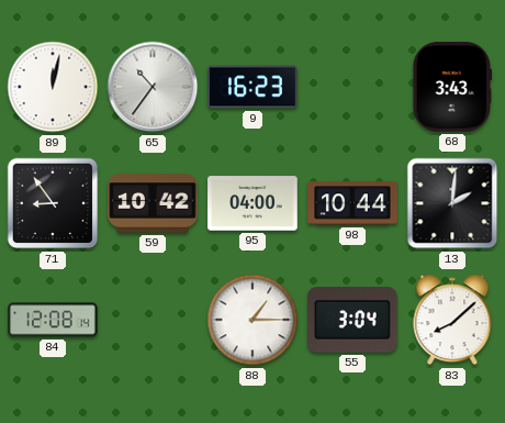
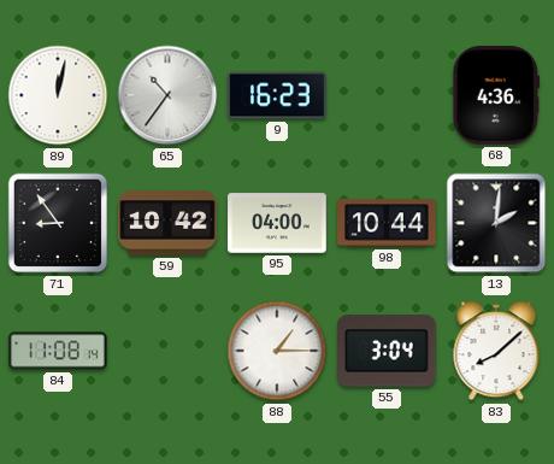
68: 3:43 -> 4:36
84: 12:08 -> 11:08
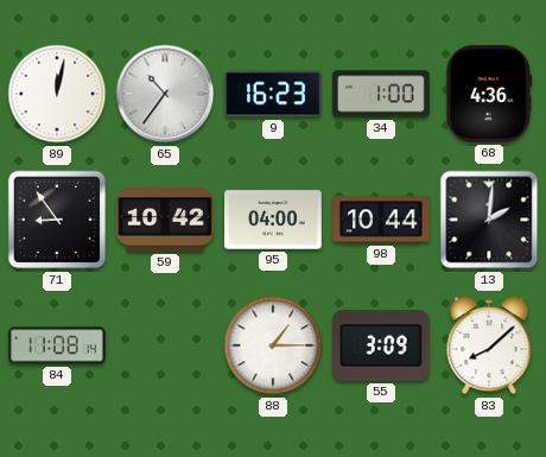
34: none -> 1:00
55: 3:04 -> 3:09
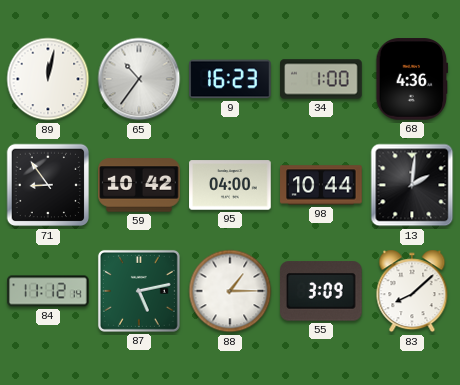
84: 11:08 -> 11:12
87: none -> 5:13
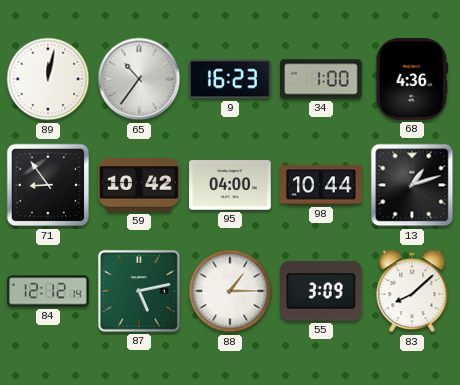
13: 2:01 -> 1:12
84: 11:12 -> 12:12
